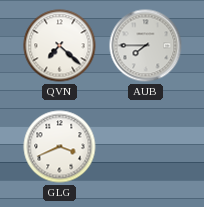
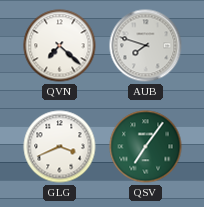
AUB: 7:45 -> 7:48
QSV: none -> 7:06
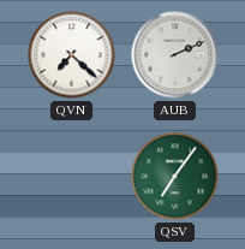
AUB: 7:48 -> 2:11
GLG: 3:41 -> none
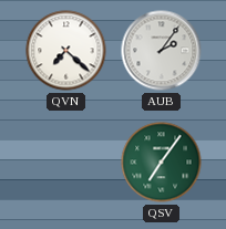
AUB: 2:11 -> 2:06
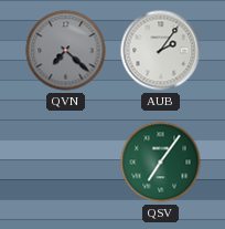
QVN dial: white -> grey
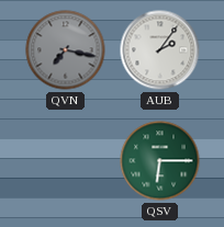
QVN: 7:22 -> 7:17
QSV: 7:06 -> 6:15
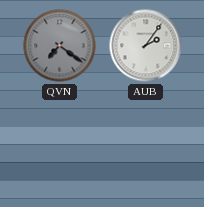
QVN: 7:17 -> 7:21
QSV: 6:15 -> none
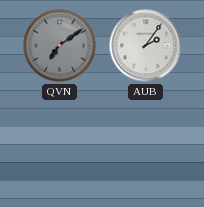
QVN: 7:21 -> 7:09
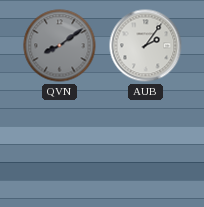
QVN: 7:09 -> 8:09
